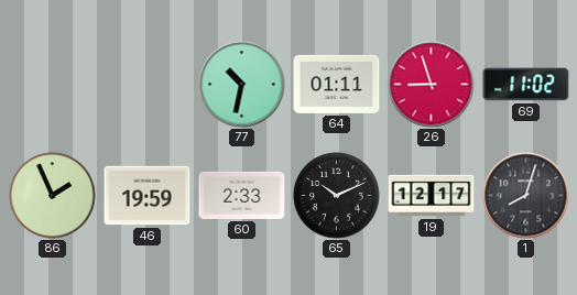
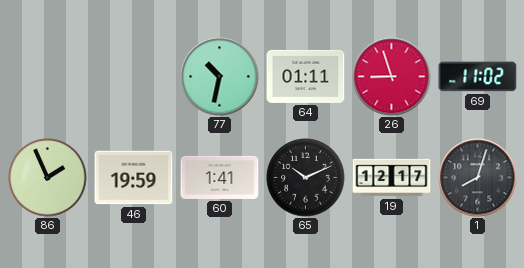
60: 2:33 -> 1:41
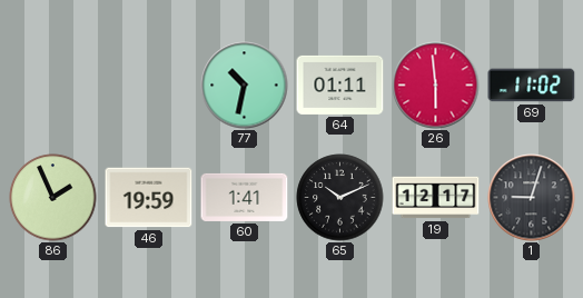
26: 8:57 -> 5:59
1: 8:03 -> 9:03
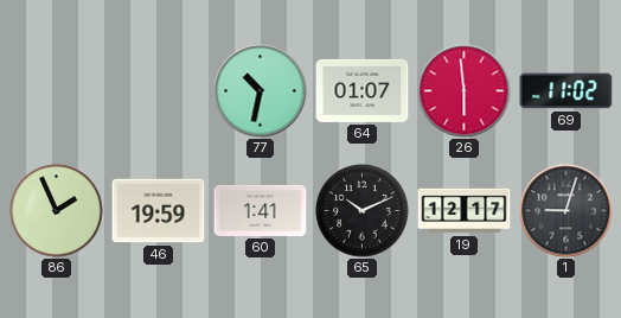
64: 01:11 -> 01:07
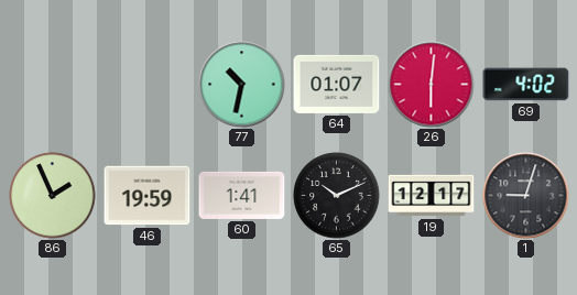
26: 5:59 -> 6:01
69: 11:02 -> 4:02
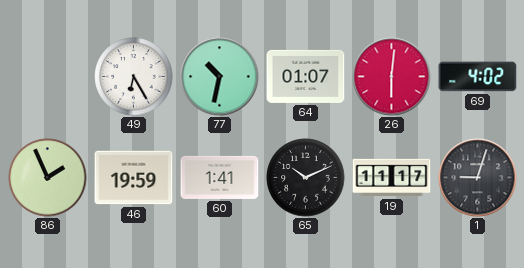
49: none -> 6:25
19: 12:17 -> 11:17
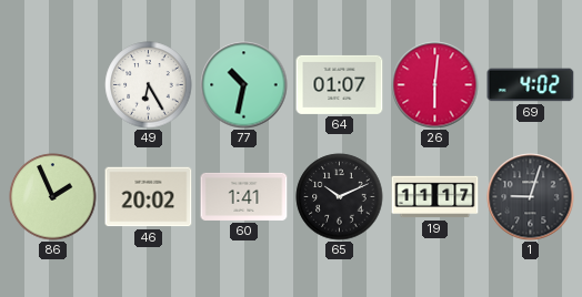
46: 19:59 -> 20:02
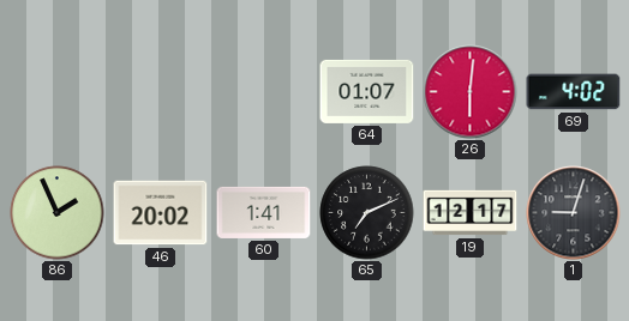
49: 6:25 -> none
77: 10:32 -> none
65: 10:11 -> 7:11
19: 11:17 -> 12:17
